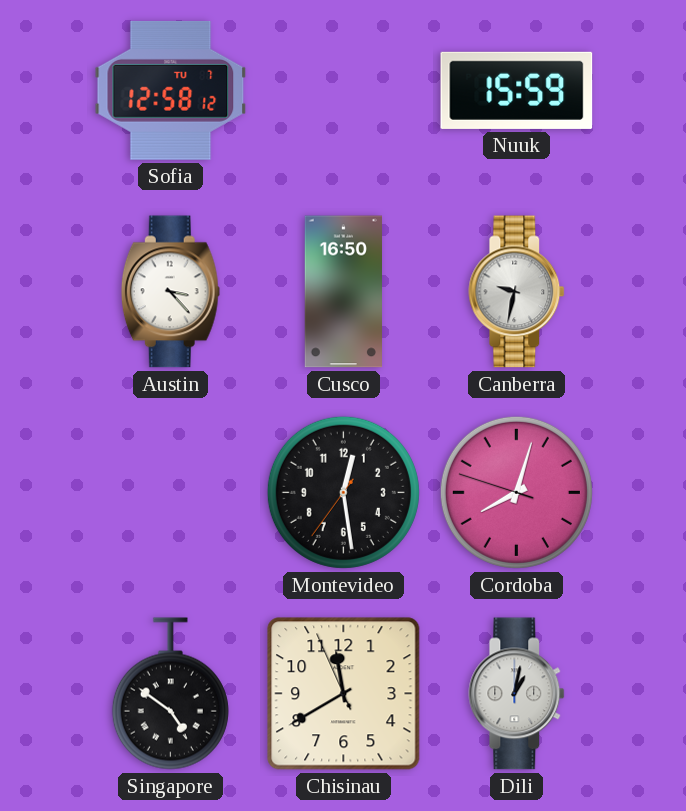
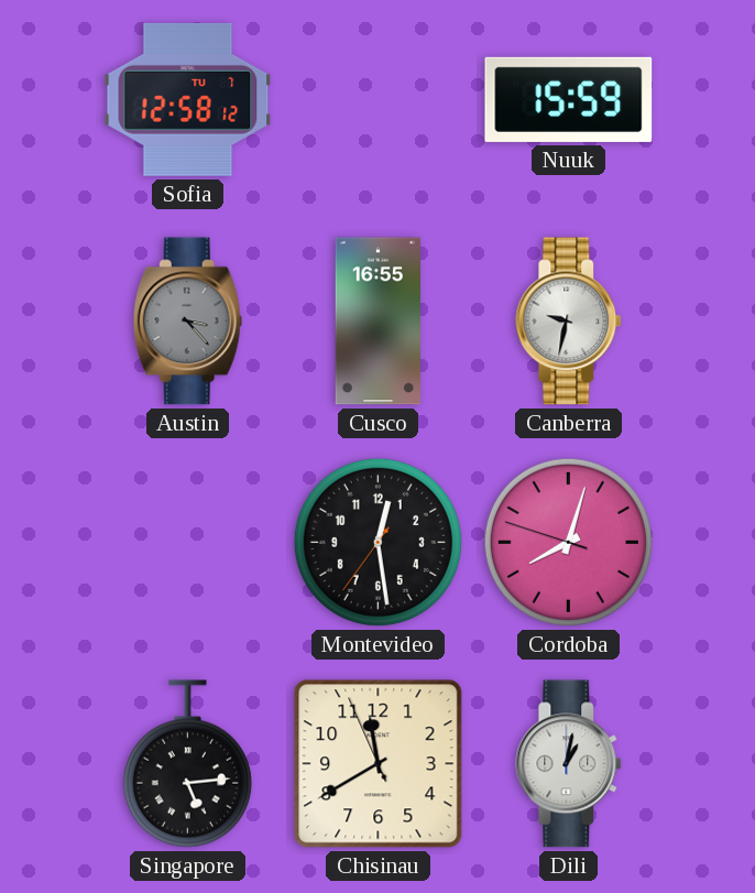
Austin dial: white -> grey
Cusco: 16:50 -> 16:55
Singapore: 4:51 -> 5:14
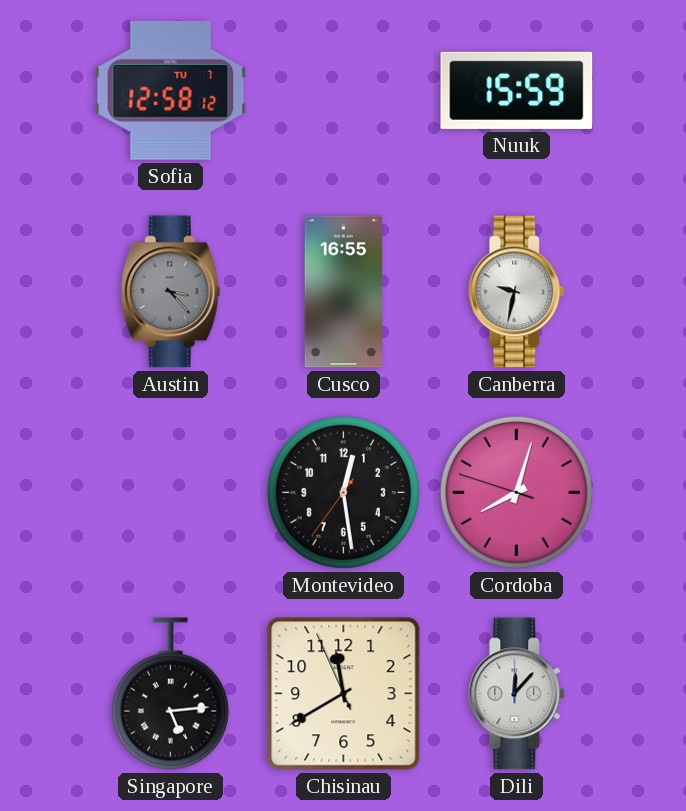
Dili: 1:02 -> 12:07
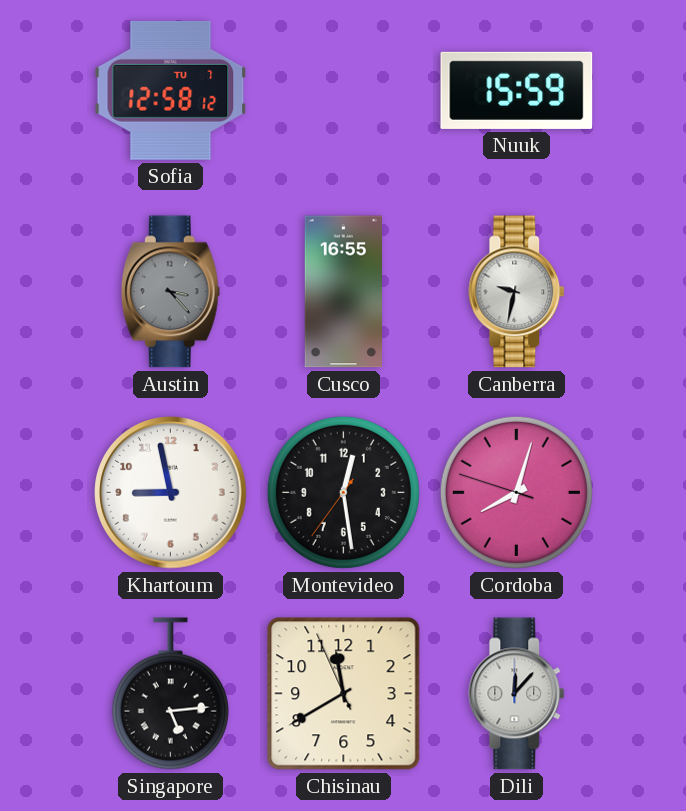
Khartoum: none -> 8:58
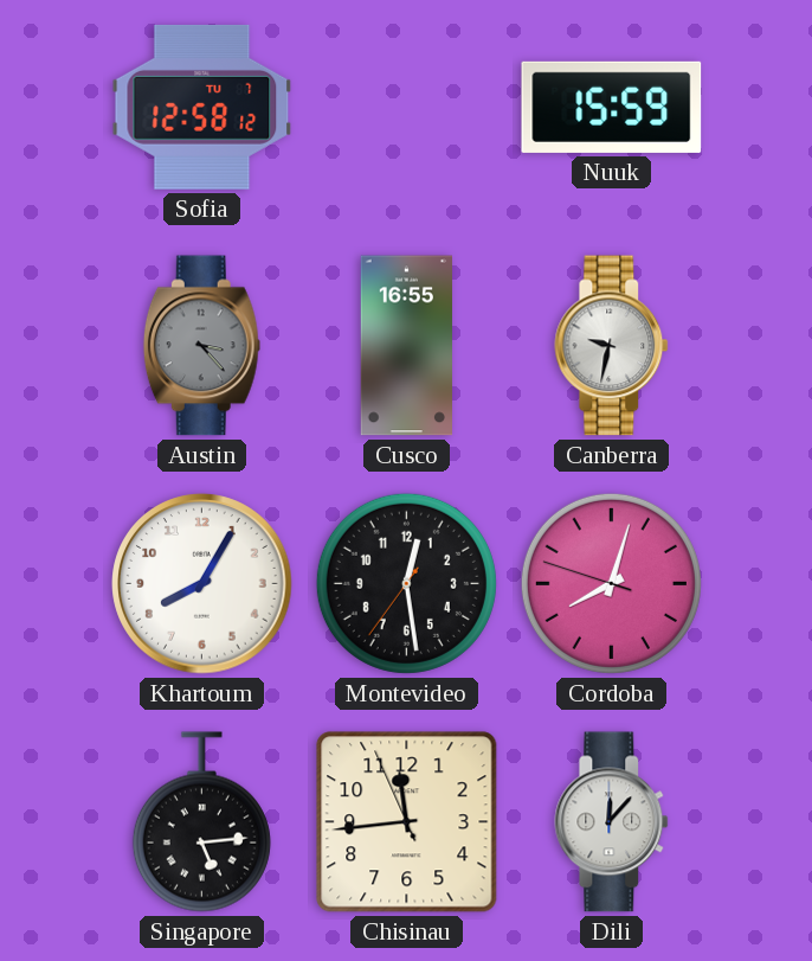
Khartoum: 8:58 -> 8:05
Chisinau: 11:39 -> 11:43
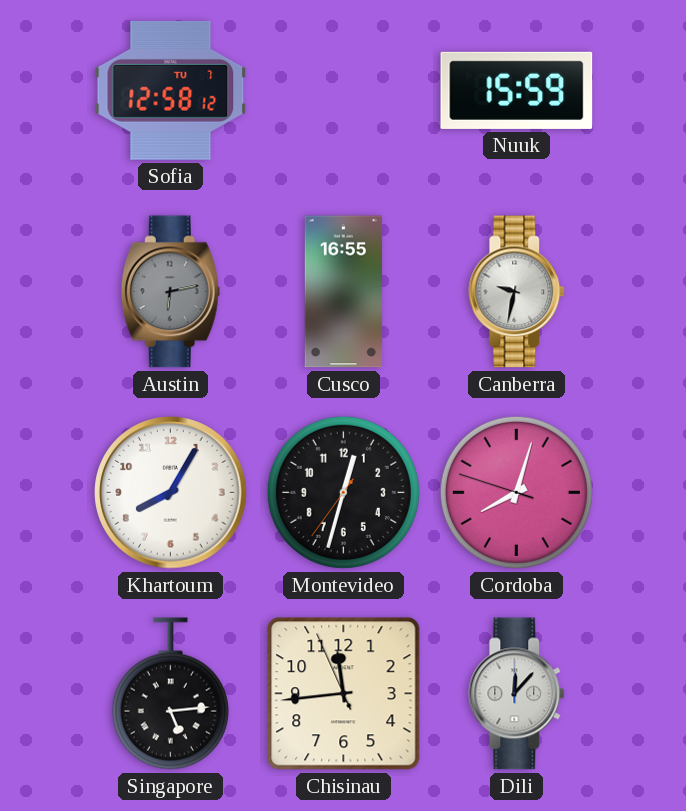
Austin: 3:23 -> 6:13
Montevideo: 12:28 -> 12:32
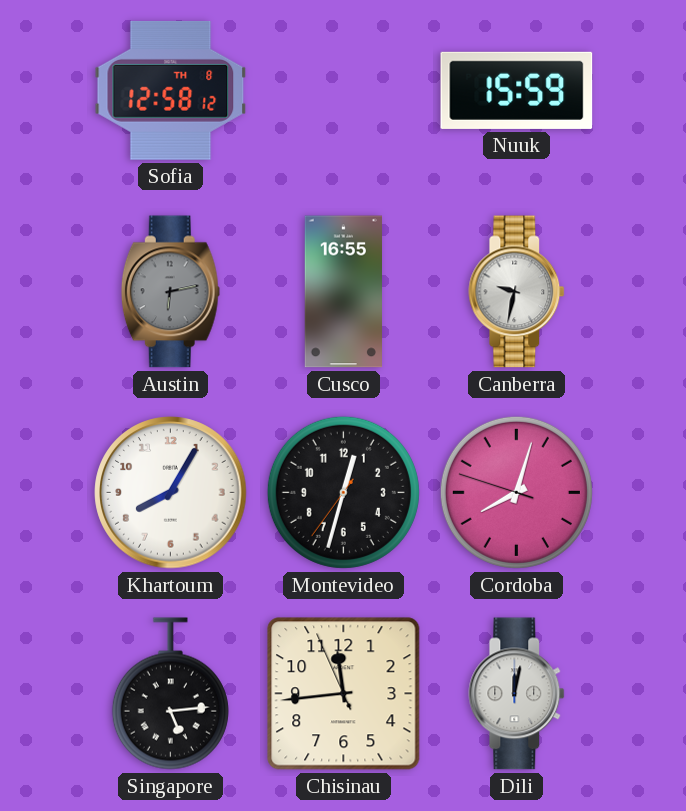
Sofia date: TU 7 -> TH 8
Dili: 12:07 -> 12:02
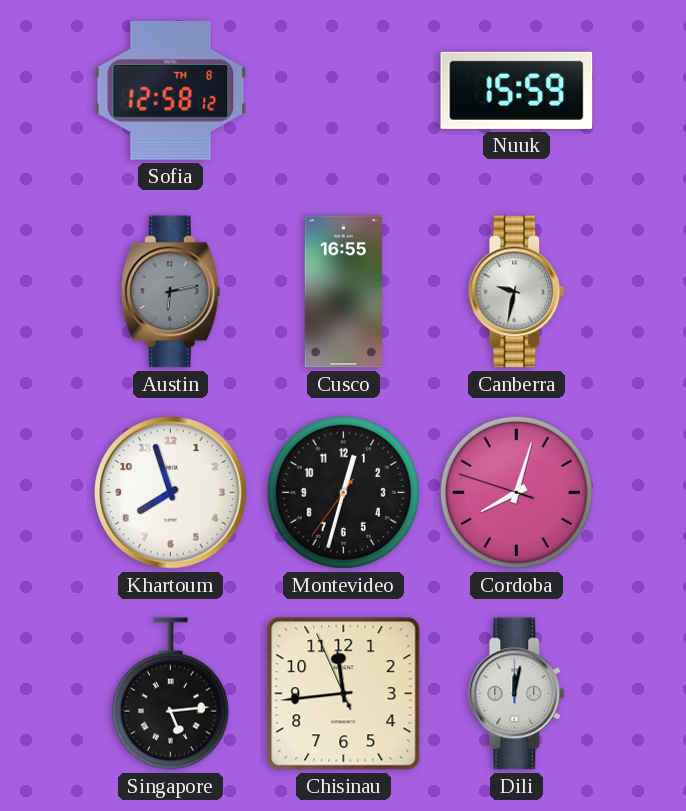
Khartoum: 8:05 -> 7:57
